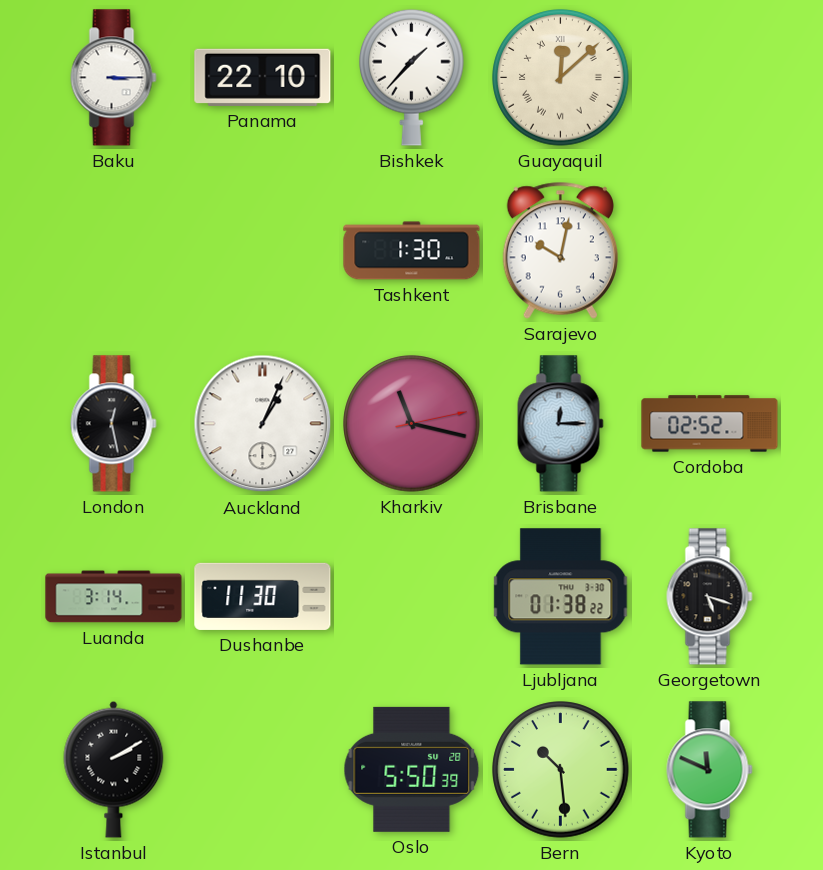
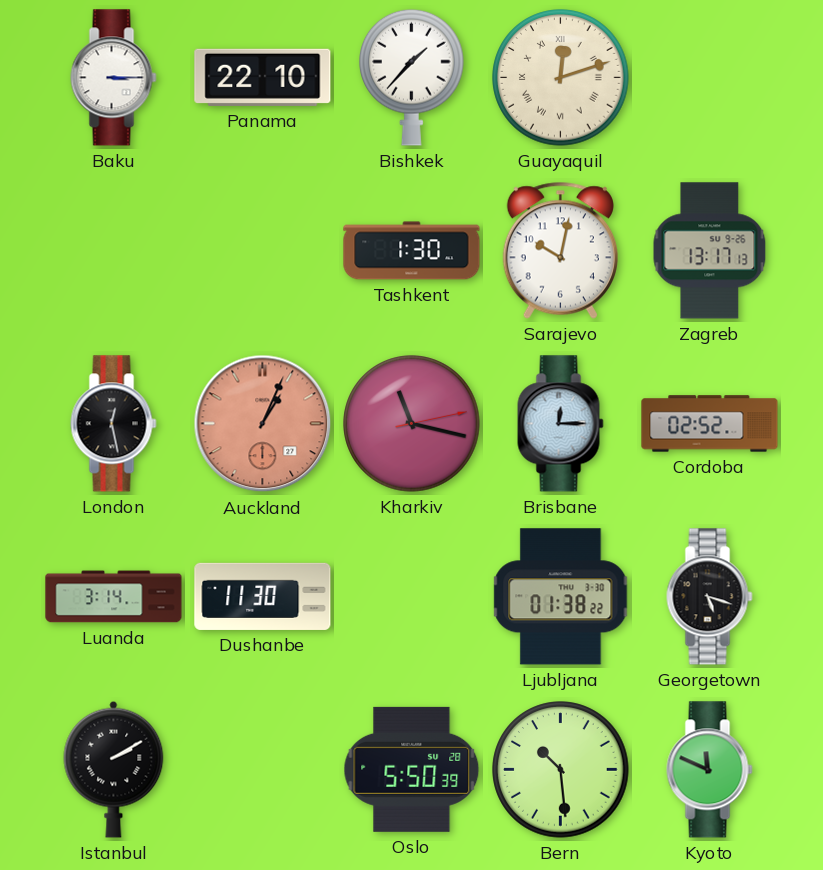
Guayaquil: 12:08 -> 12:12
Zagreb: none -> 13:17
Auckland dial: white -> salmon
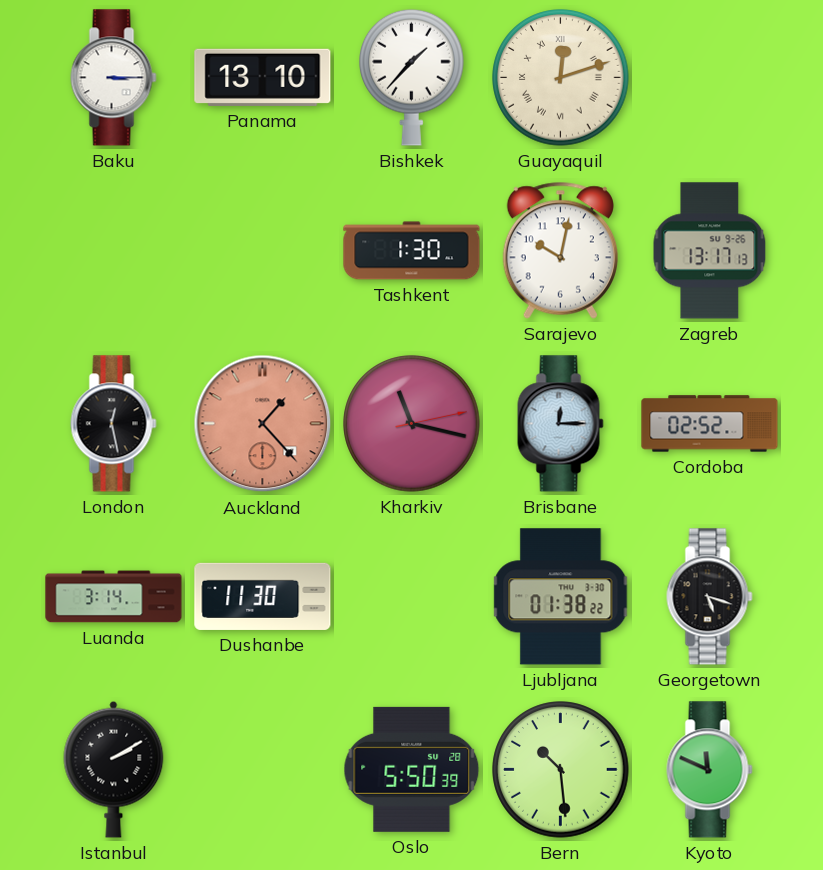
Panama: 22:10 -> 13:10
Auckland: 1:04 -> 1:23
